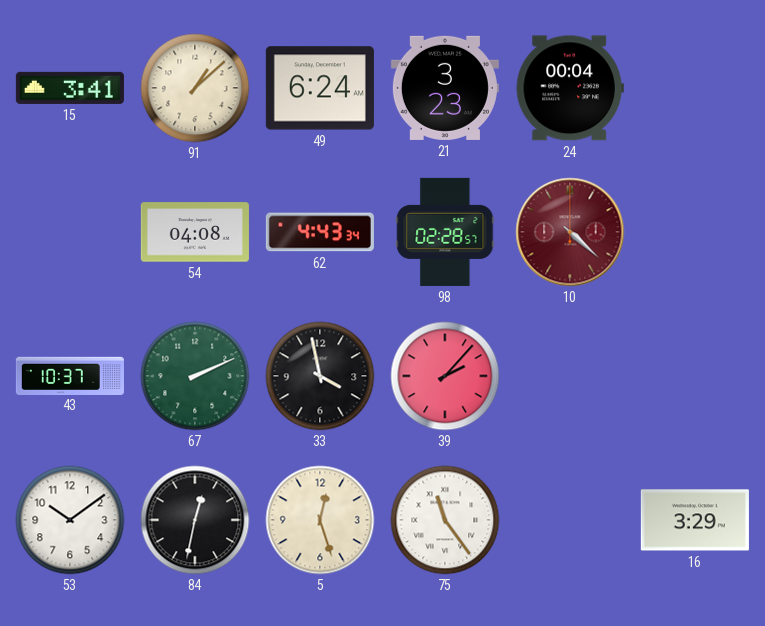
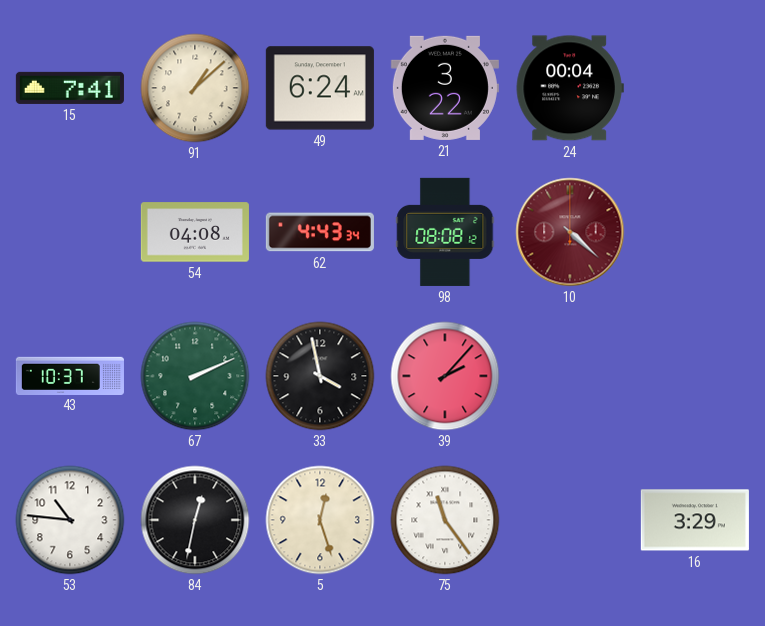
15: 3:41 -> 7:41
21: 3:23 -> 3:22
98: 02:28 -> 08:08
53: 10:09 -> 10:46
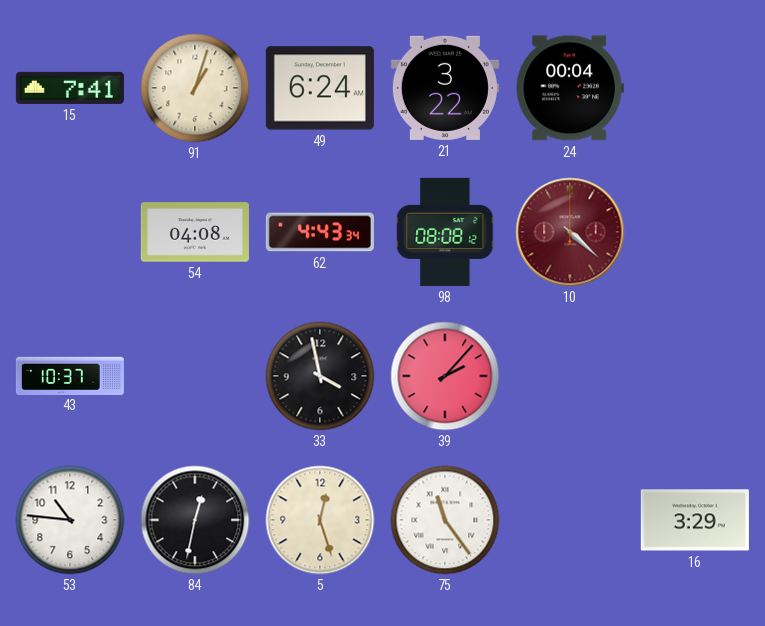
91: 1:08 -> 1:03
67: 2:11 -> none
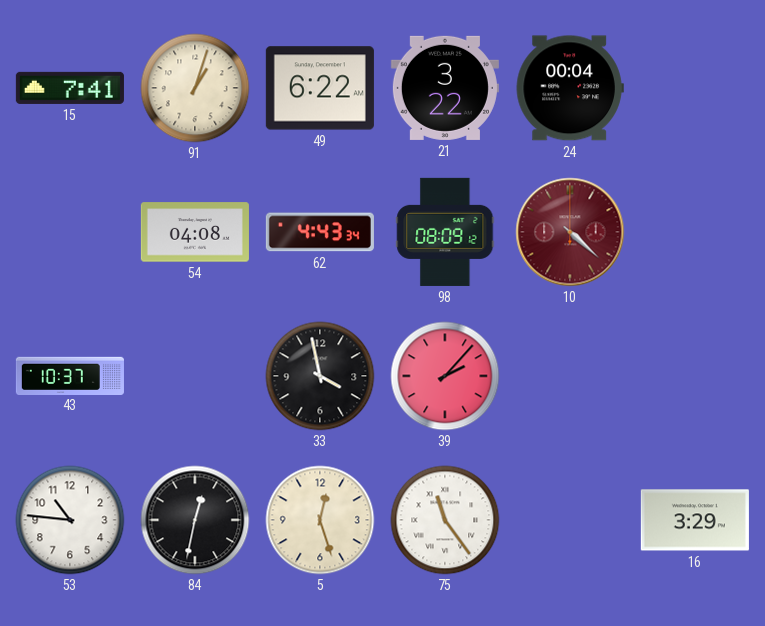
49: 6:24 -> 6:22
98: 08:08 -> 08:09
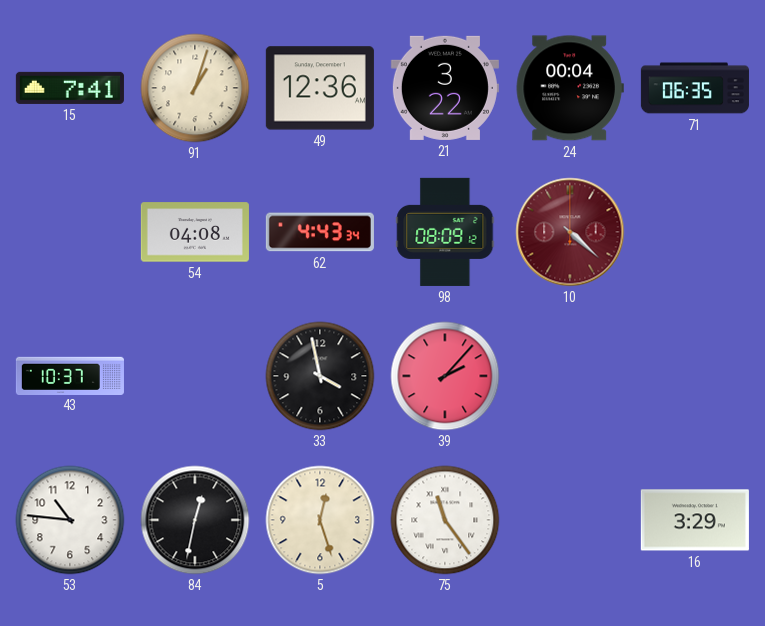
49: 6:22 -> 12:36
71: none -> 06:35
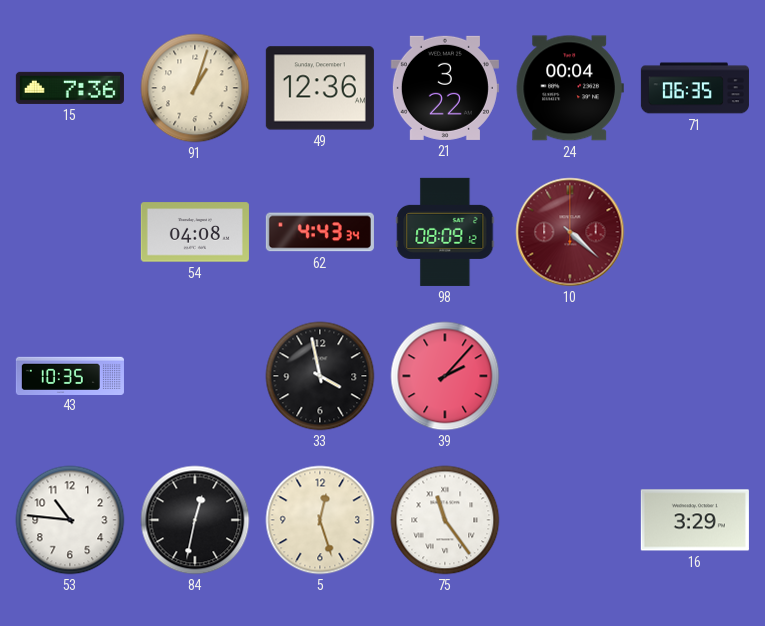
15: 7:41 -> 7:36
43: 10:37 -> 10:35
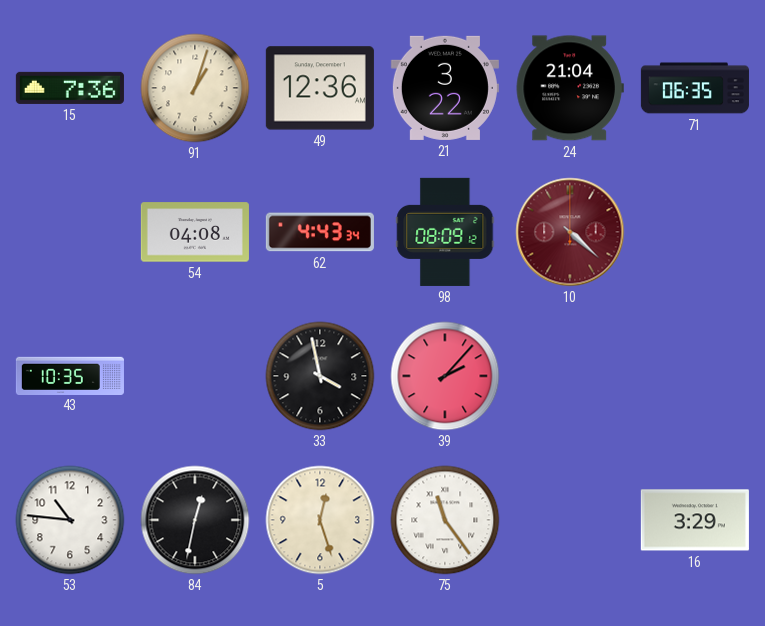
24: 00:04 -> 21:04
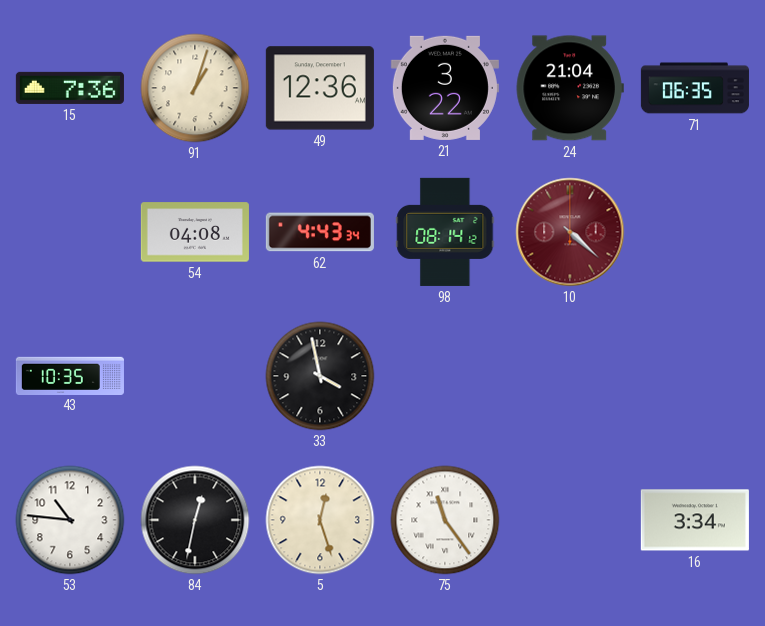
98: 08:09 -> 08:14
39: 2:07 -> none
16: 3:29 -> 3:34
